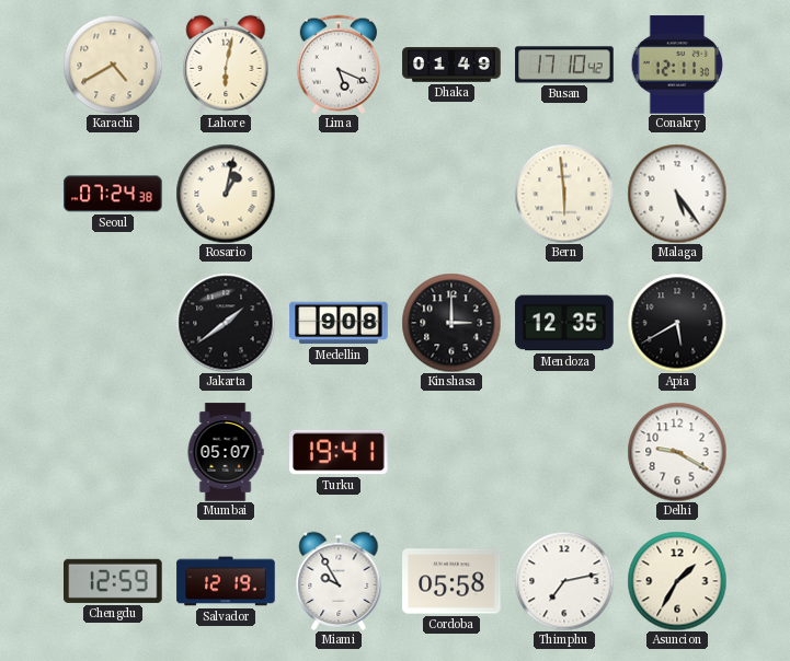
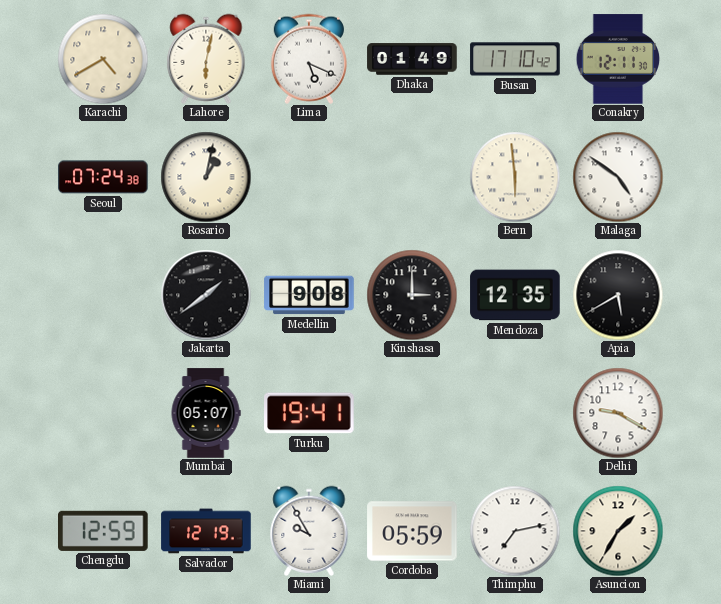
Malaga: 5:24 -> 4:51
Cordoba: 05:58 -> 05:59
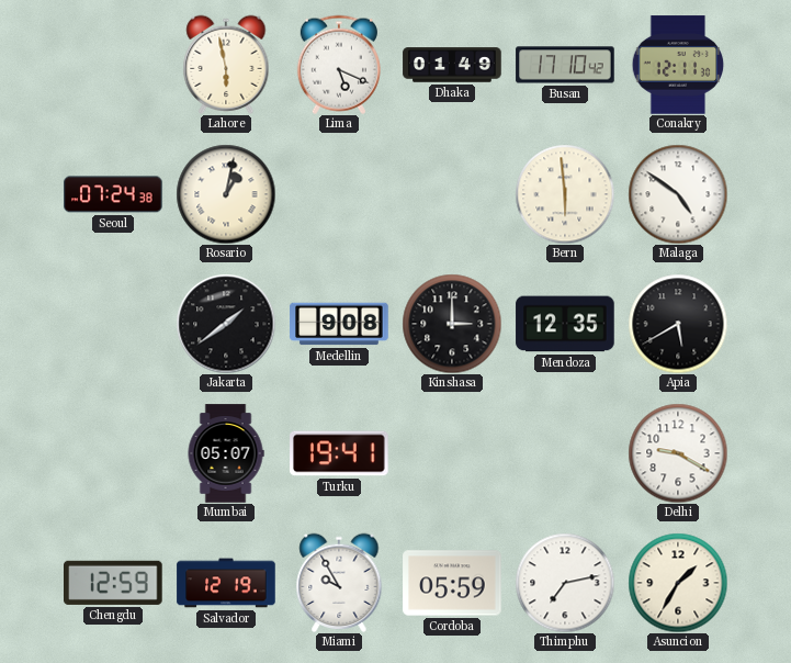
Karachi: 4:40 -> none
Lahore: 6:02 -> 5:58
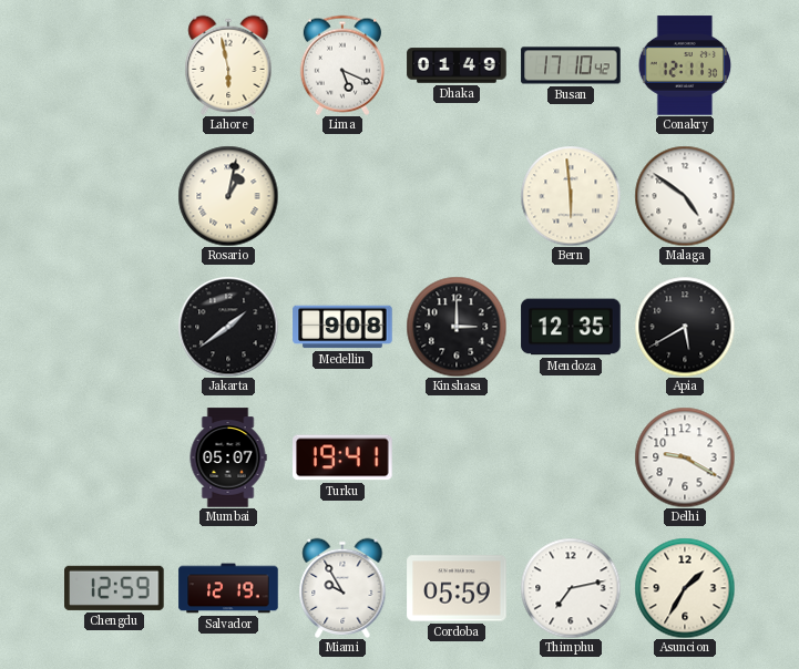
Seoul: 07:24 -> none
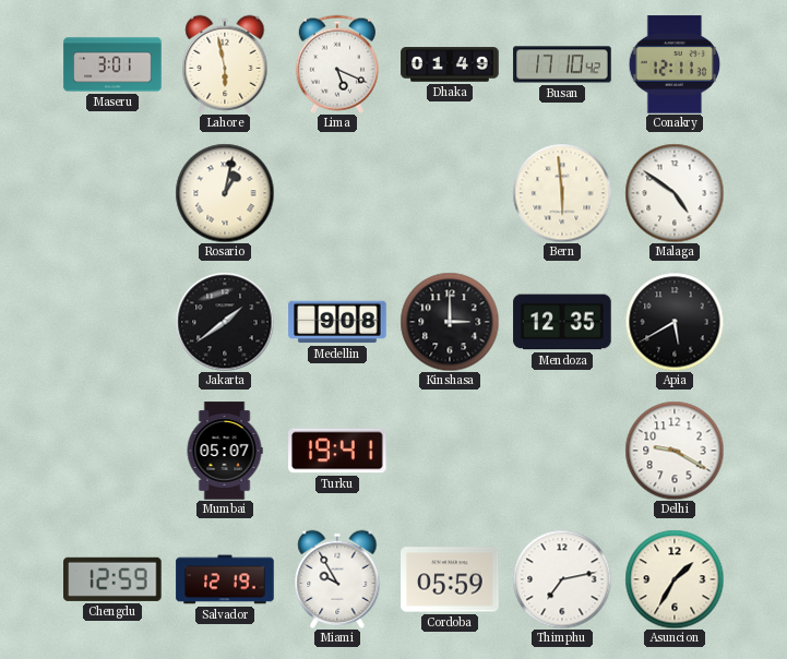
Maseru: none -> 3:01
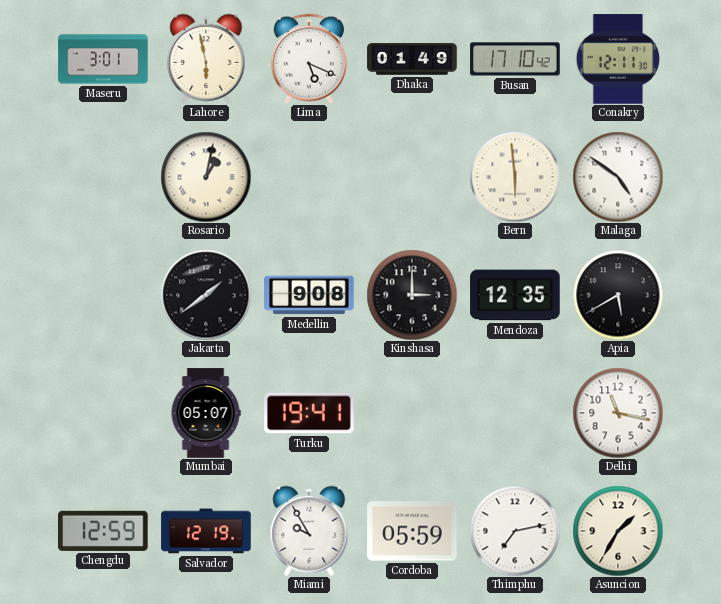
Delhi: 9:20 -> 11:17
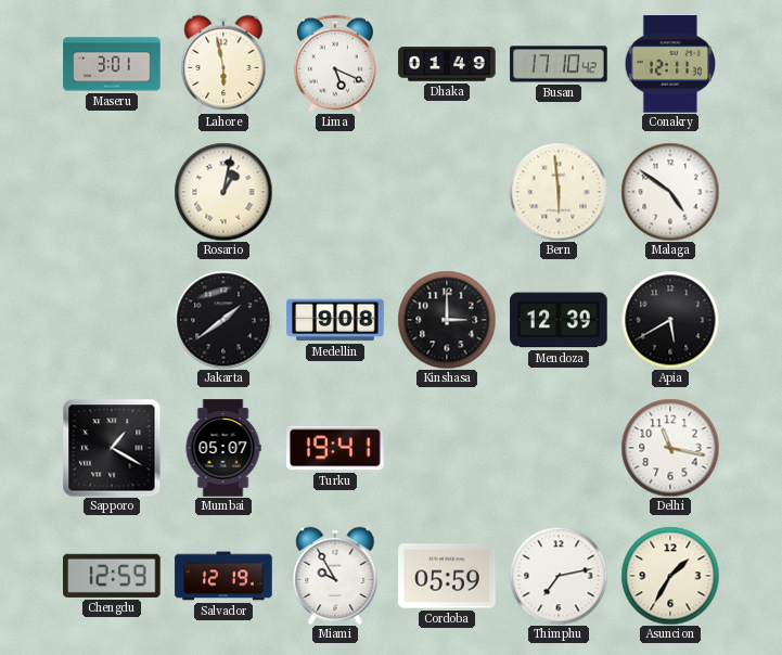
Mendoza: 12:35 -> 12:39
Sapporo: none -> 1:20
